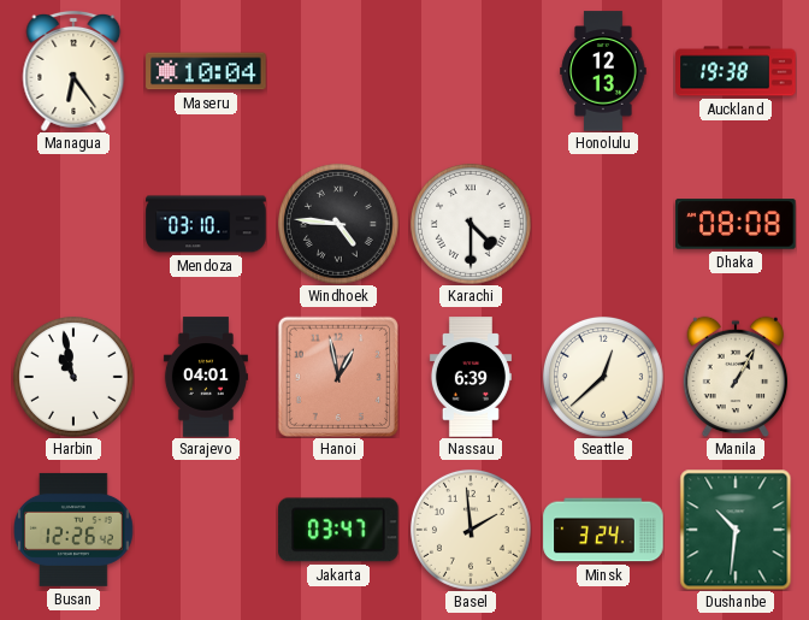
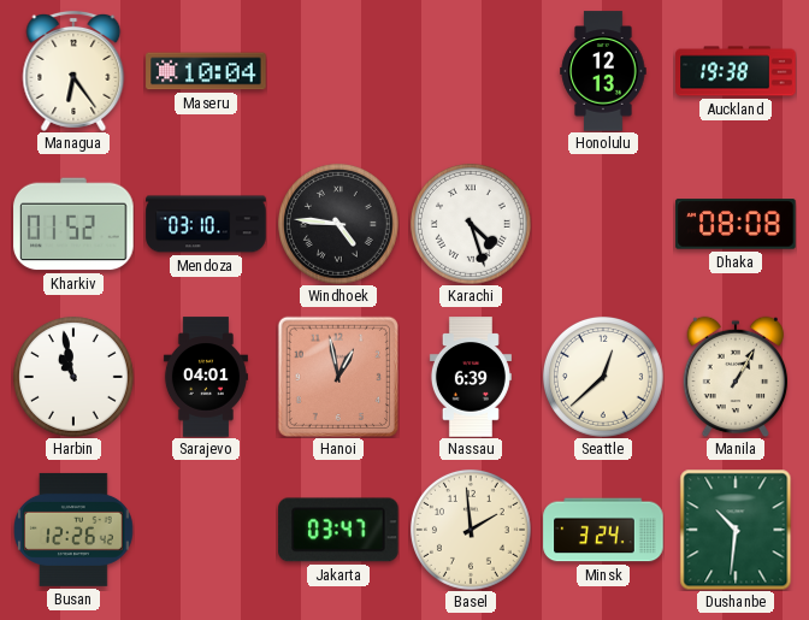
Kharkiv: none -> 01:52
Karachi: 4:30 -> 4:27
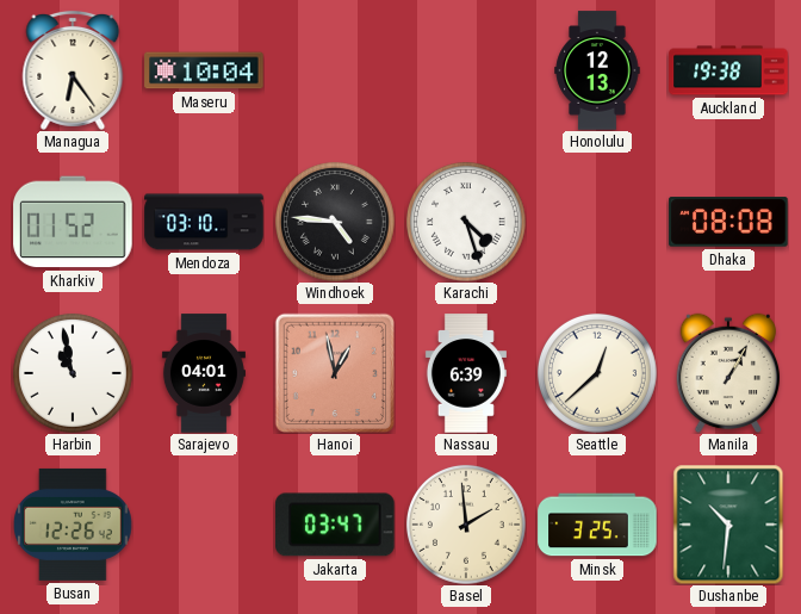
Minsk: 3:24 -> 3:25
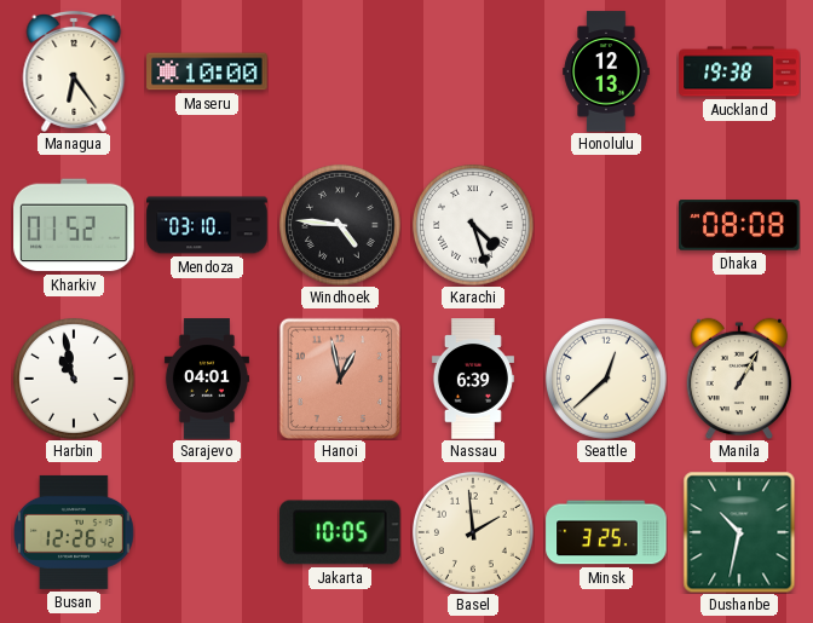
Maseru: 10:04 -> 10:00
Jakarta: 03:47 -> 10:05
Dushanbe: 10:31 -> 10:32
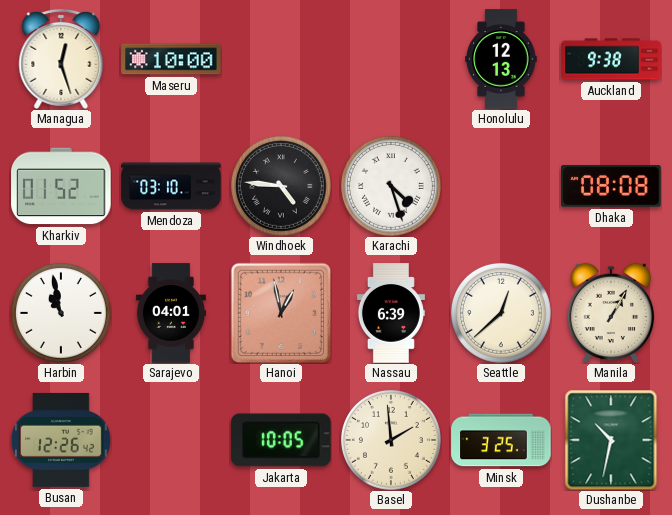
Managua: 6:24 -> 12:27
Auckland: 19:38 -> 9:38
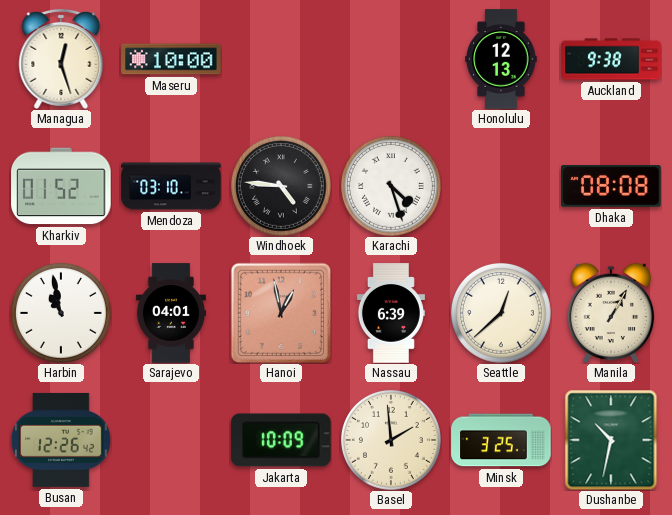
Jakarta: 10:05 -> 10:09
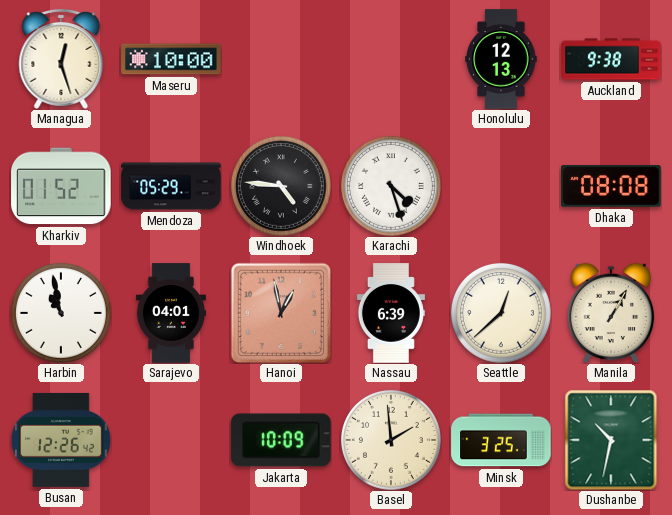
Mendoza: 03:10 -> 05:29
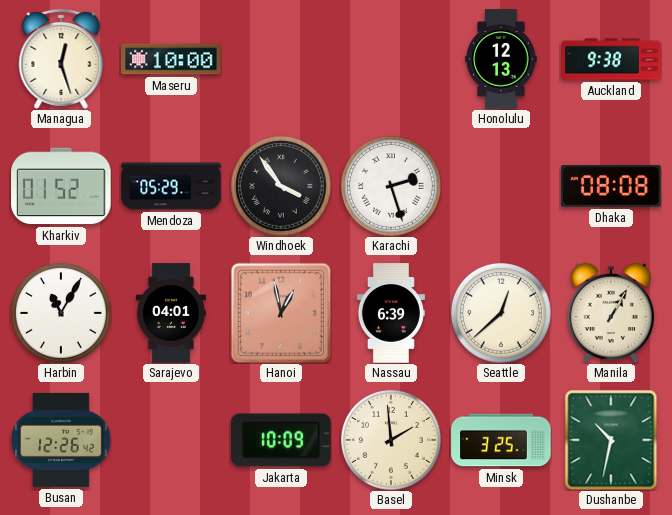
Windhoek: 4:46 -> 3:54
Karachi: 4:27 -> 2:27
Harbin: 10:58 -> 11:05
